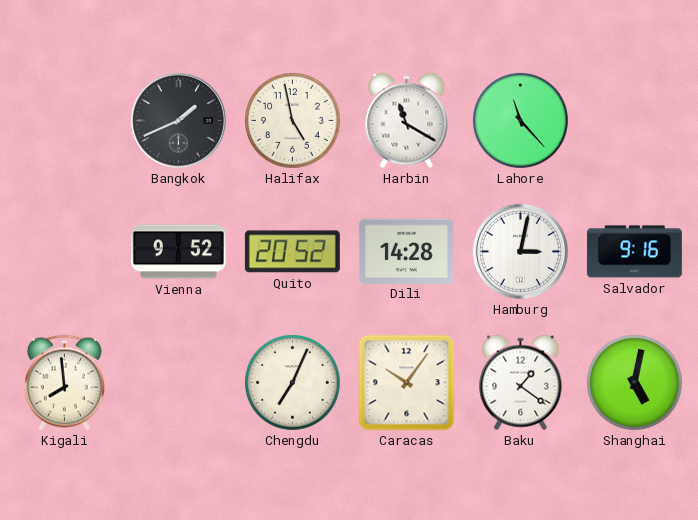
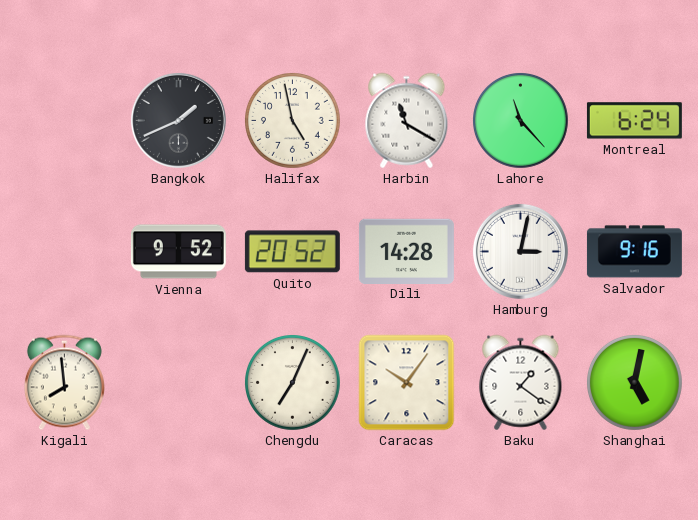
Montreal: none -> 6:24
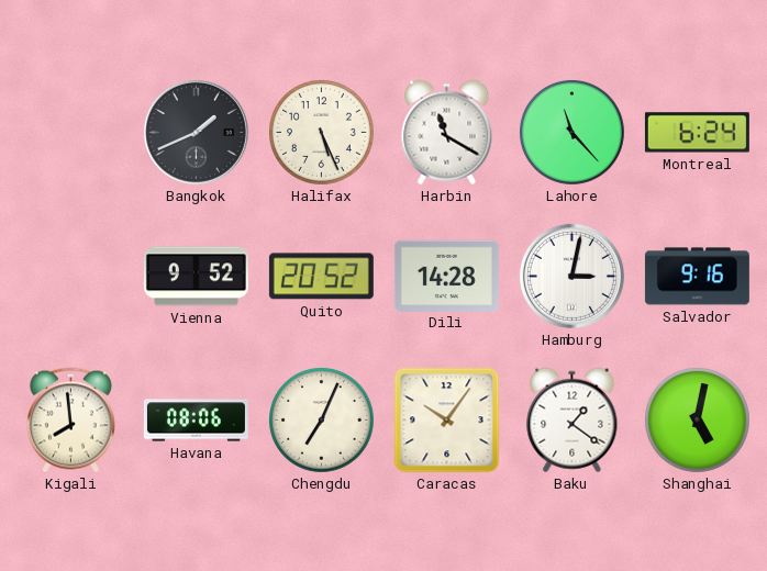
Halifax: 4:58 -> 5:26
Havana: none -> 08:06
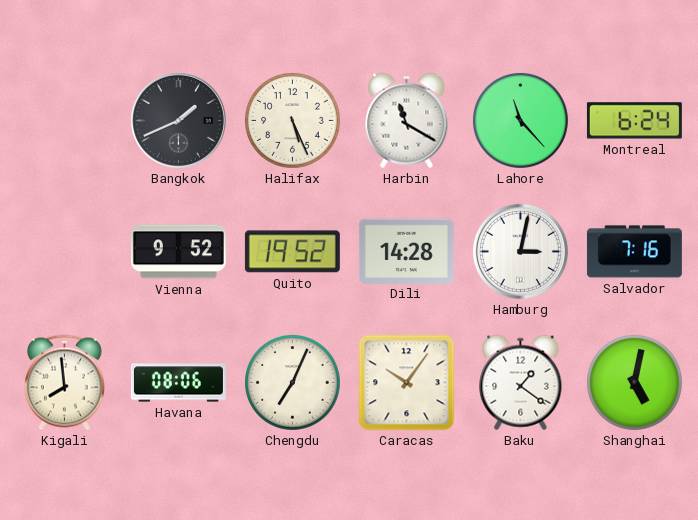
Quito: 20:52 -> 19:52
Salvador: 9:16 -> 7:16
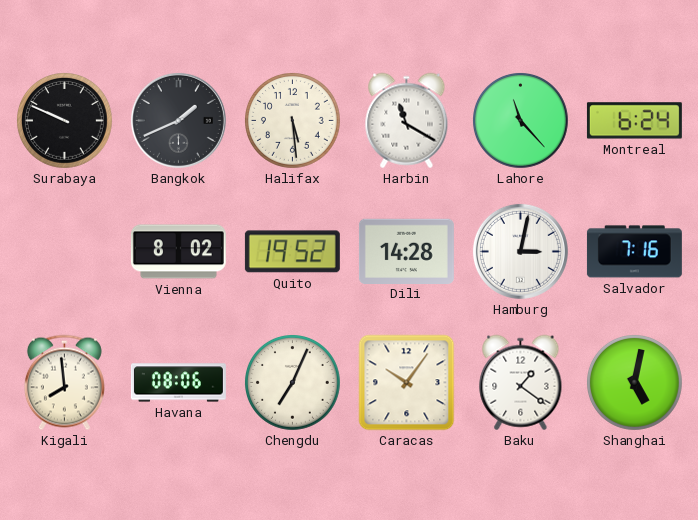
Surabaya: none -> 9:49
Halifax: 5:26 -> 5:29
Vienna: 9:52 -> 8:02
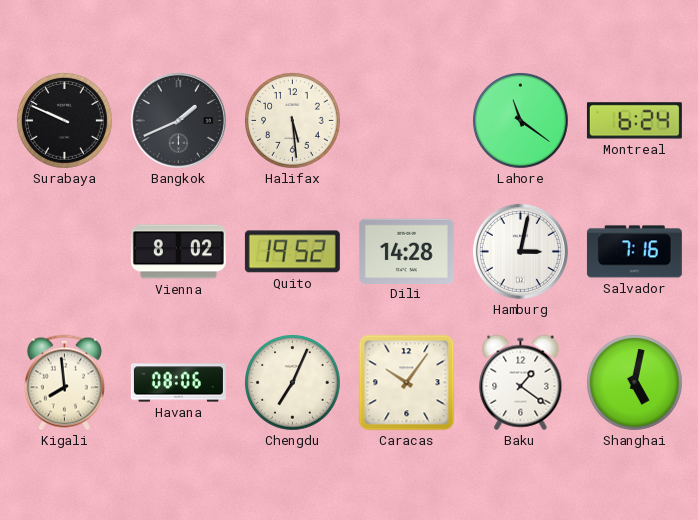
Harbin: 11:20 -> none
Lahore: 11:23 -> 11:21
